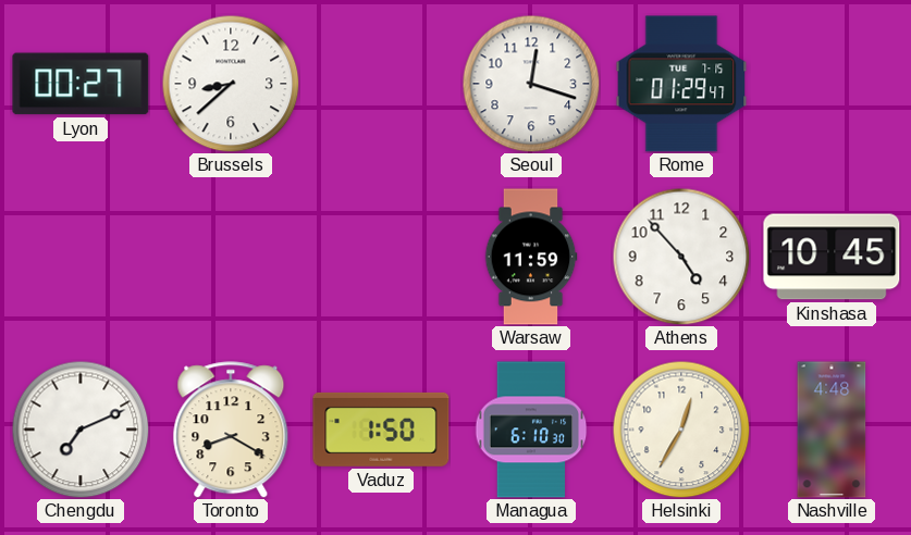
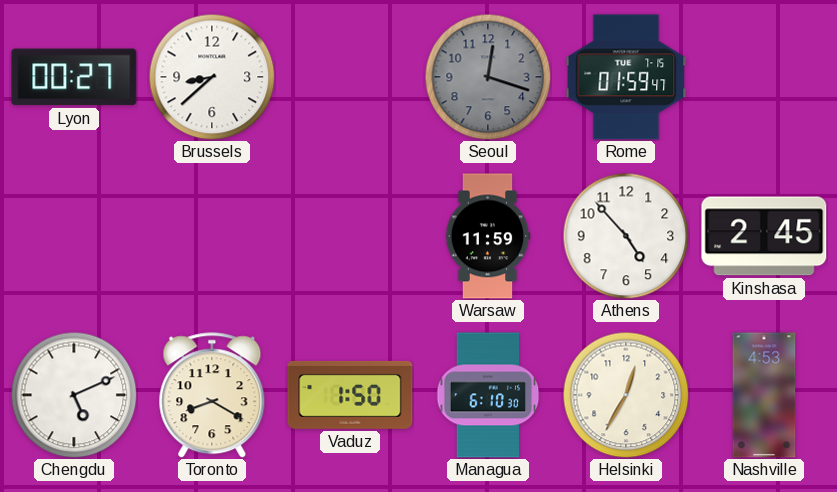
Seoul dial: white -> grey
Rome: 01:29 -> 01:59
Kinshasa: 10:45 -> 2:45
Chengdu: 7:11 -> 5:11
Nashville: 4:48 -> 4:53
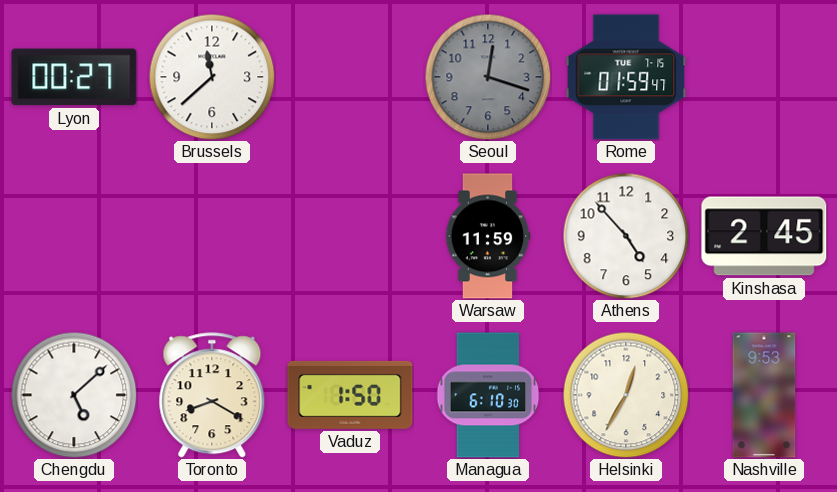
Brussels: 8:38 -> 11:38
Chengdu: 5:11 -> 5:08
Nashville: 4:53 -> 9:53
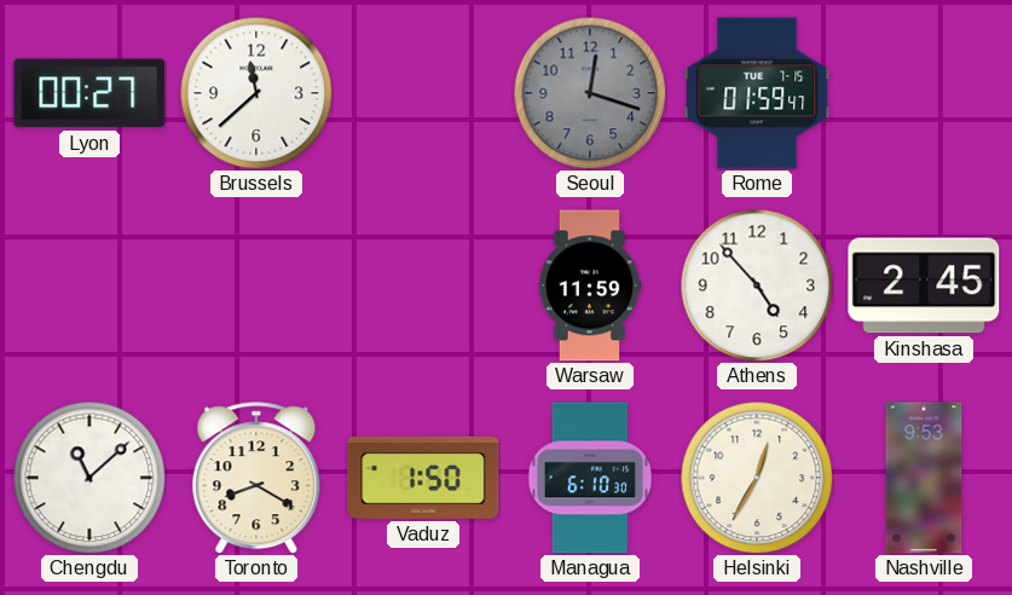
Chengdu: 5:08 -> 11:08
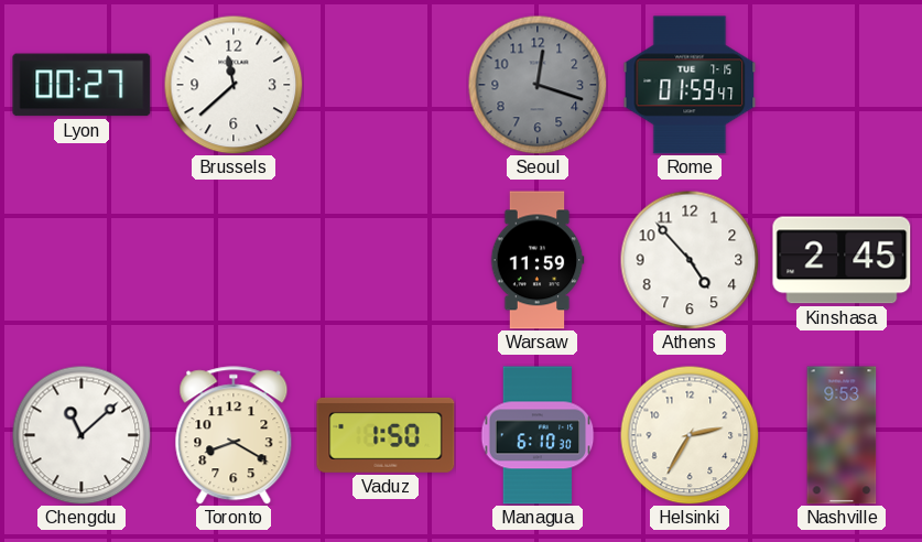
Helsinki: 12:35 -> 2:35
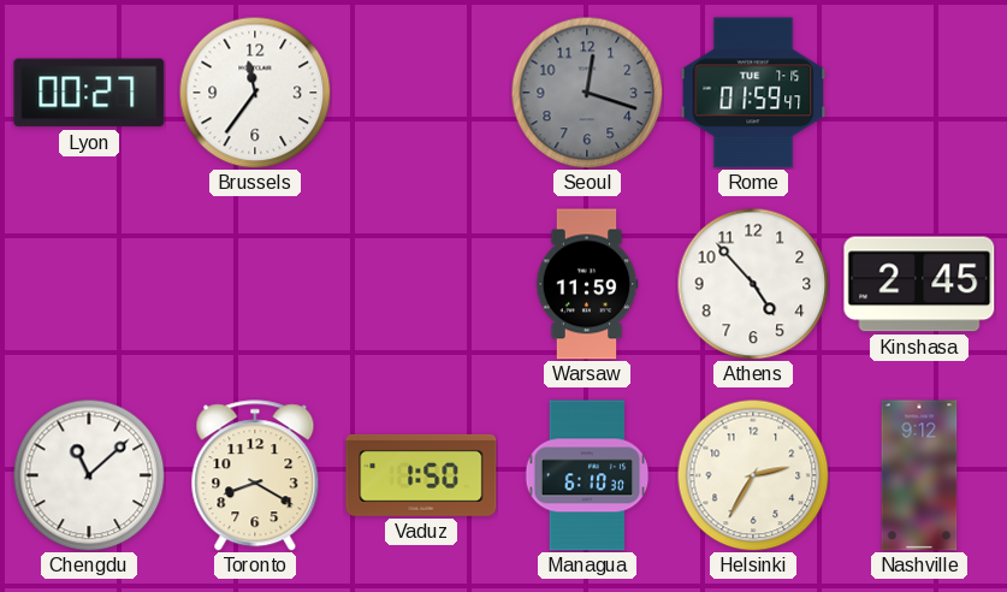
Brussels: 11:38 -> 11:36
Nashville: 9:53 -> 9:12
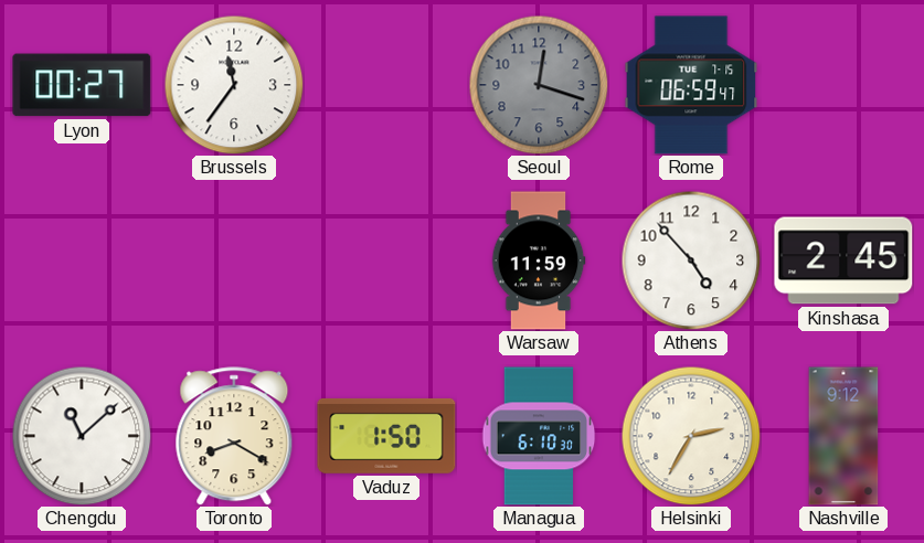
Rome: 01:59 -> 06:59
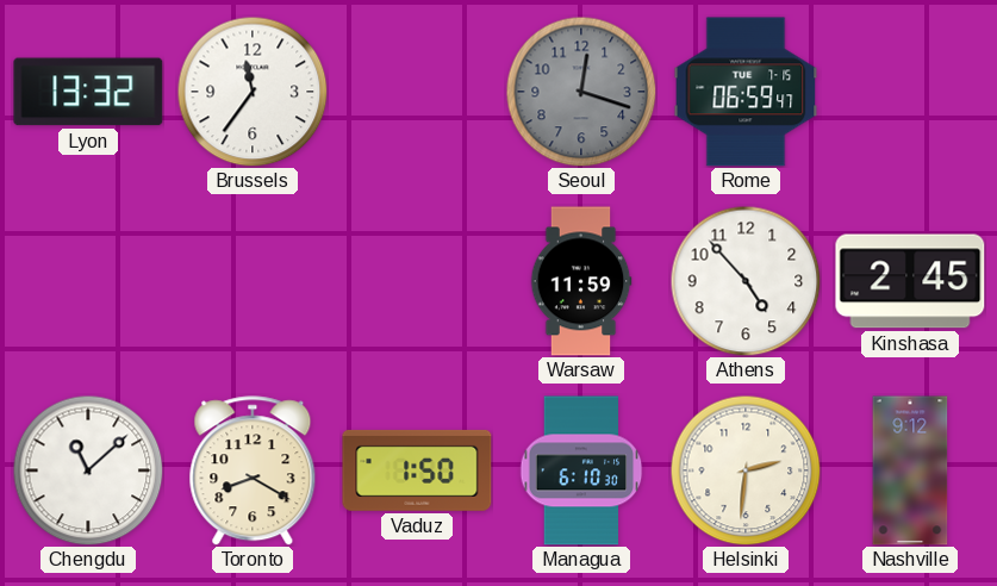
Lyon: 00:27 -> 13:32
Helsinki: 2:35 -> 2:31
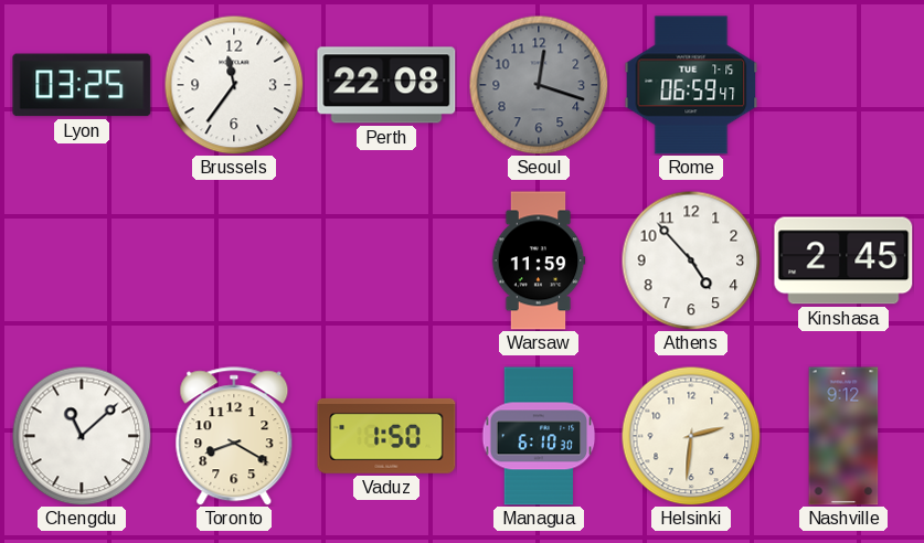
Lyon: 13:32 -> 03:25
Perth: none -> 22:08
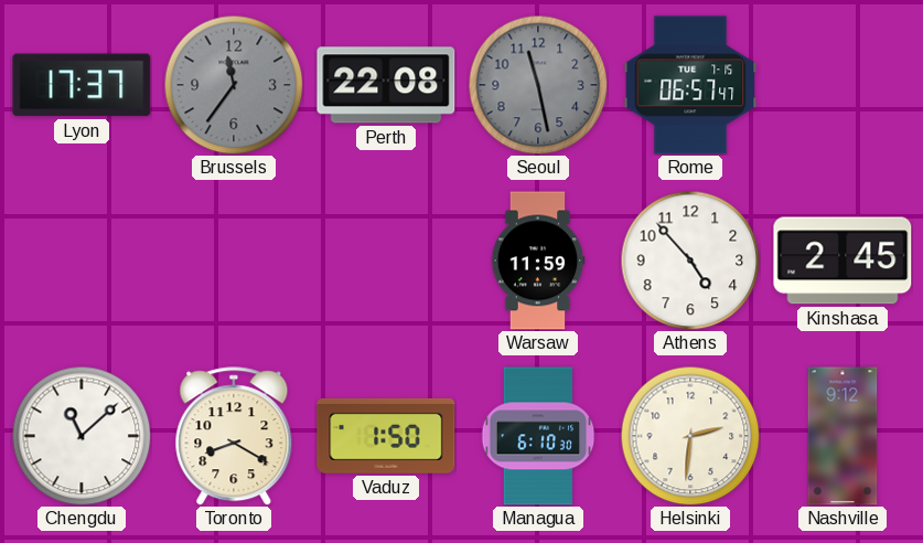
Lyon: 03:25 -> 17:37
Brussels dial: white -> grey
Seoul: 12:18 -> 11:28
Rome: 06:59 -> 06:57
